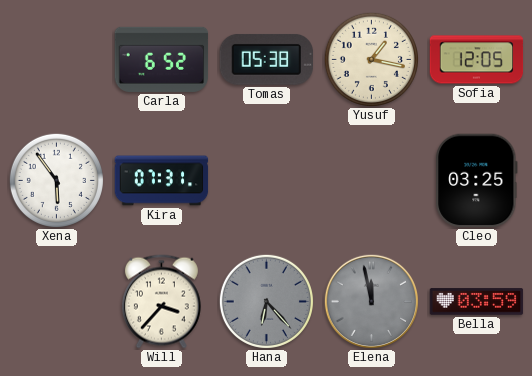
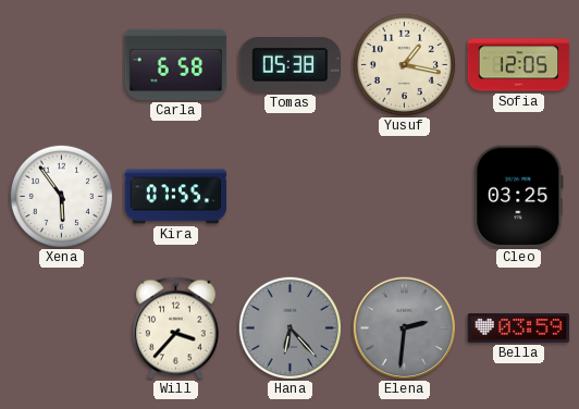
Carla: 6:52 -> 6:58
Kira: 07:31 -> 07:55
Elena: 11:58 -> 2:31
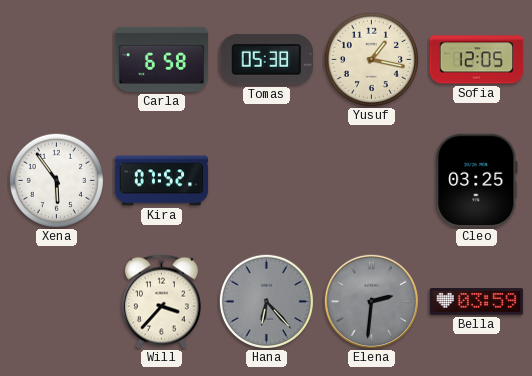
Kira: 07:55 -> 07:52
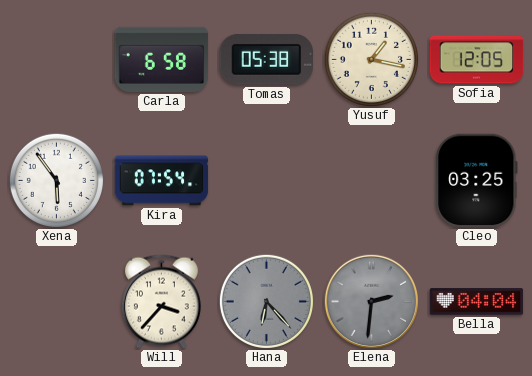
Kira: 07:52 -> 07:54
Bella: 03:59 -> 04:04
